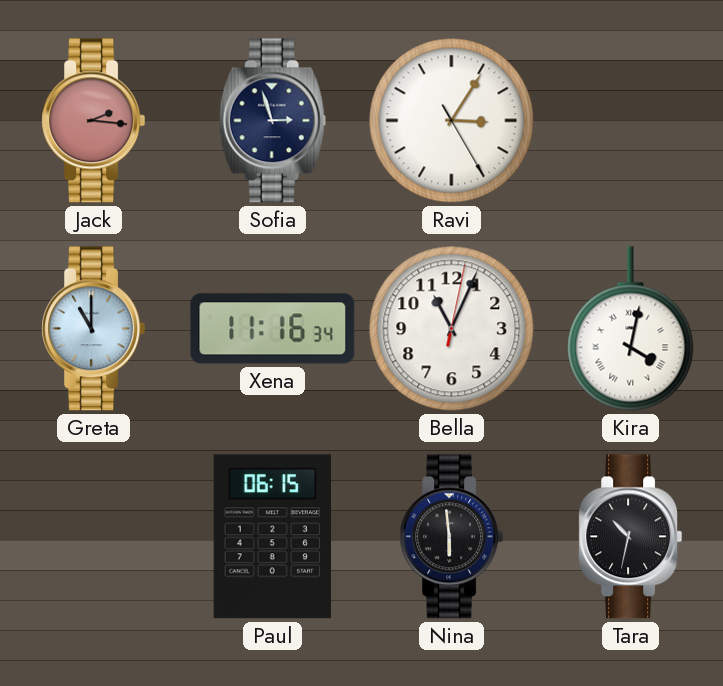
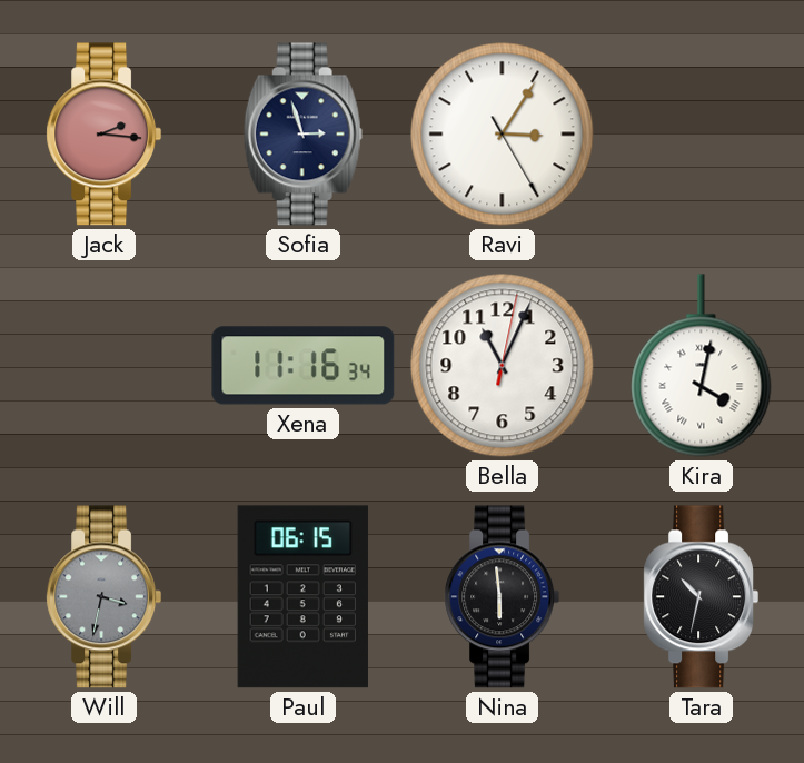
Greta: 11:00 -> none
Will: none -> 3:32
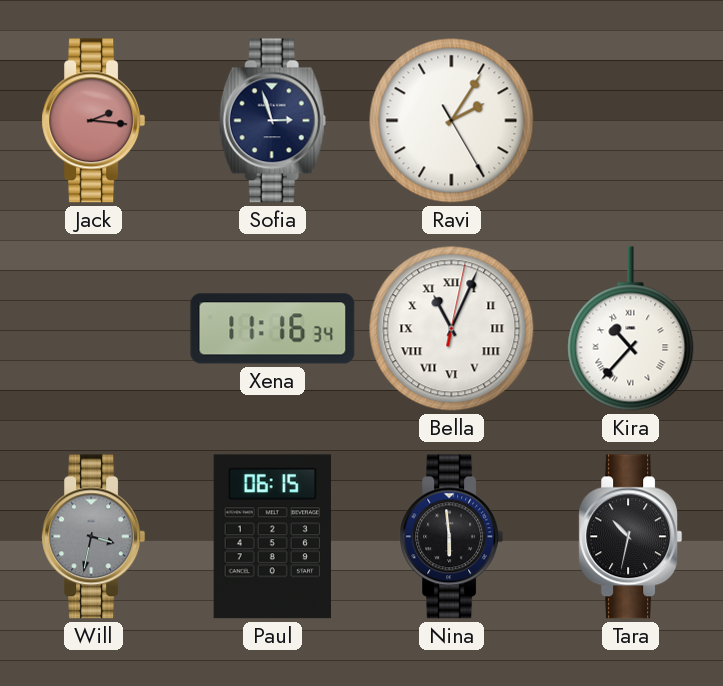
Ravi: 3:05 -> 2:05
Bella numerals: Arabic -> Roman
Kira: 4:02 -> 10:37
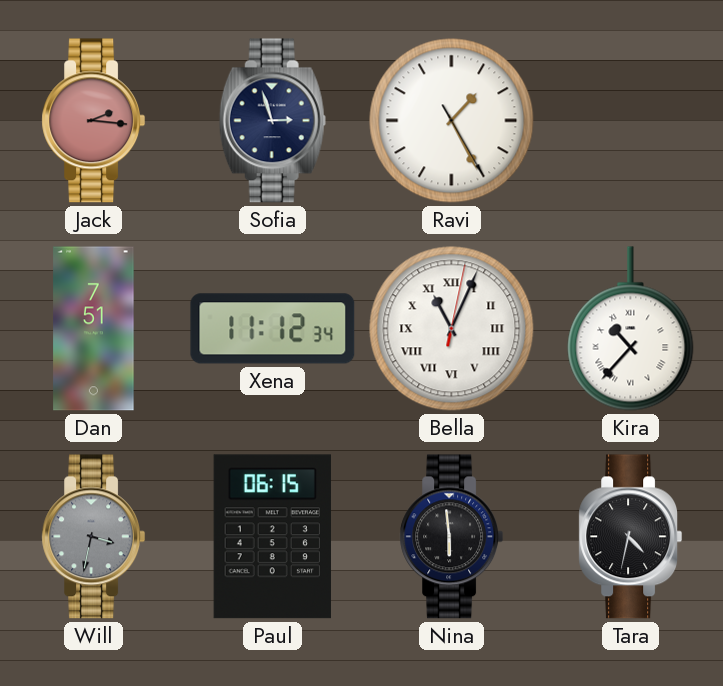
Ravi: 2:05 -> 1:25
Dan: none -> 7:51
Xena: 11:16 -> 11:12
Tara: 10:32 -> 4:32
